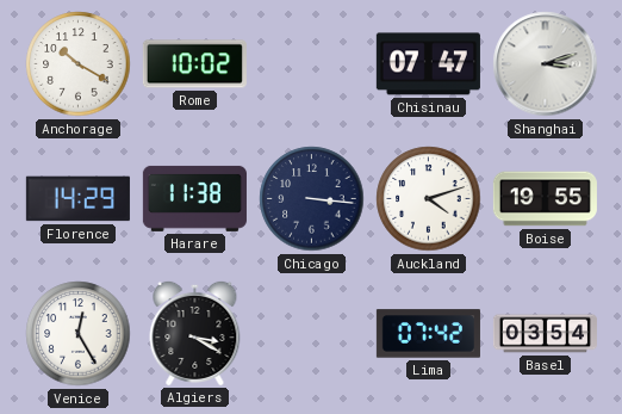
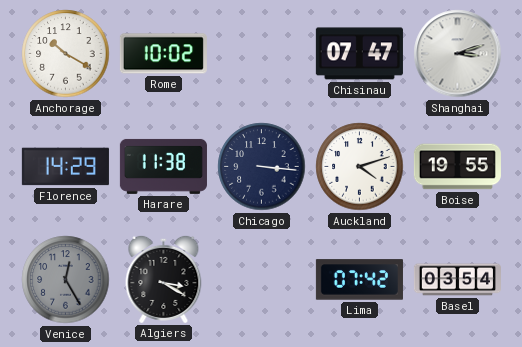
Venice dial: white -> grey
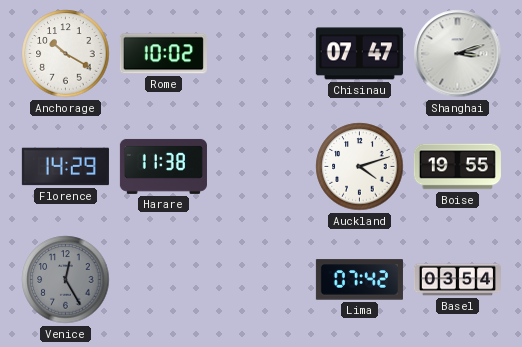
Chicago: 3:16 -> none
Algiers: 3:20 -> none
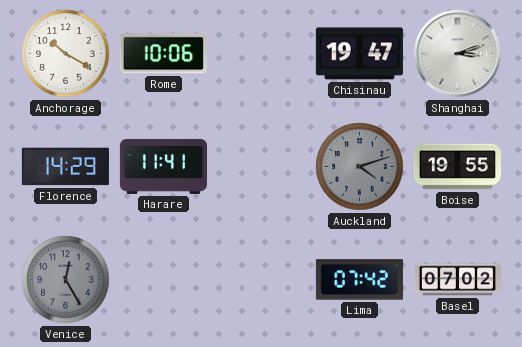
Rome: 10:02 -> 10:06
Chisinau: 07:47 -> 19:47
Harare: 11:38 -> 11:41
Auckland dial: white -> grey
Basel: 03:54 -> 07:02
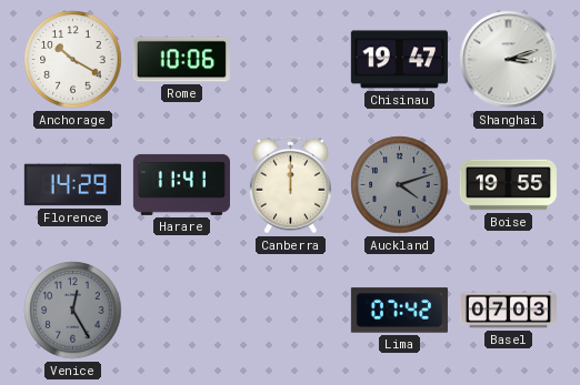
Canberra: none -> 12:00
Basel: 07:02 -> 07:03
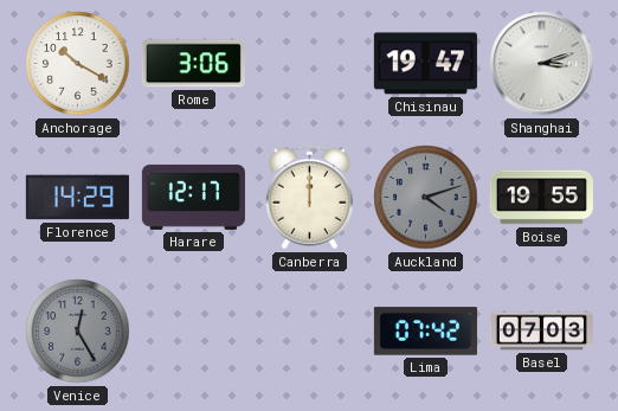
Rome: 10:06 -> 3:06
Harare: 11:41 -> 12:17
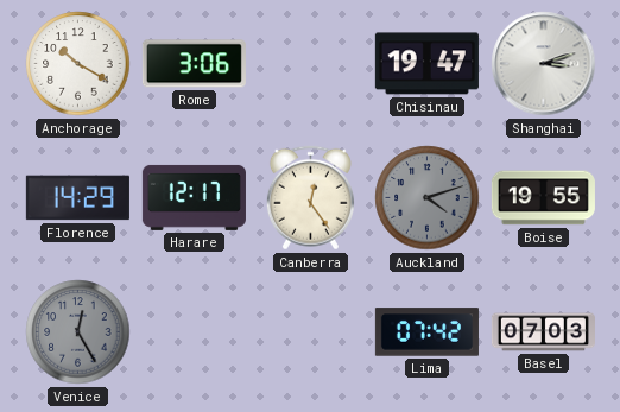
Canberra: 12:00 -> 12:24
